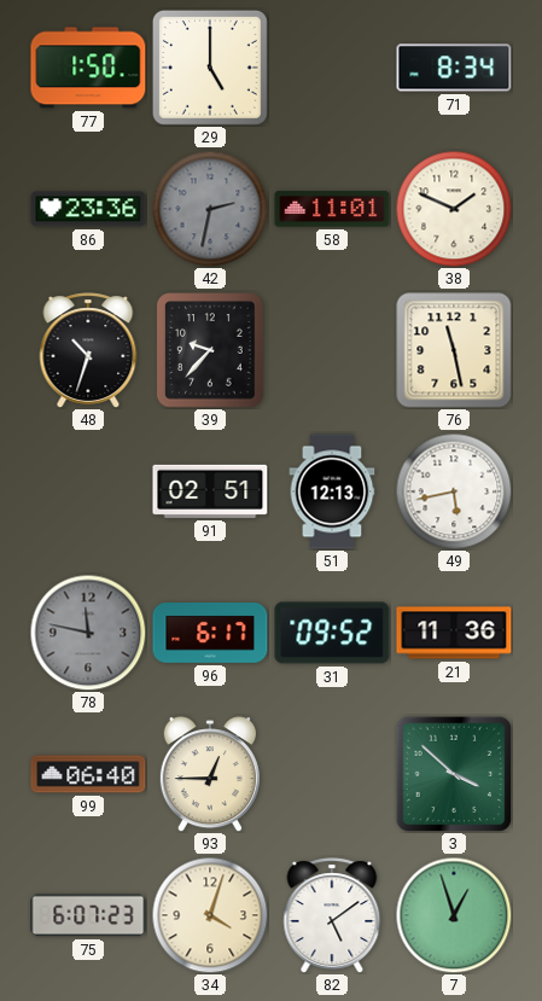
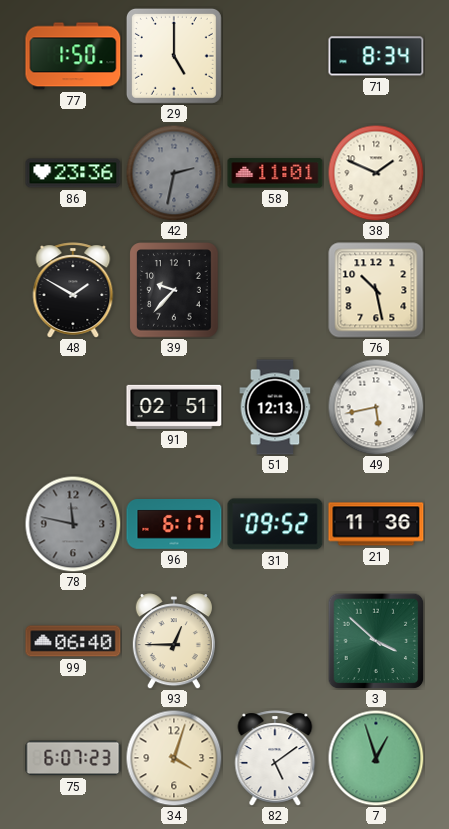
48: 10:33 -> 1:50
76: 11:28 -> 10:28
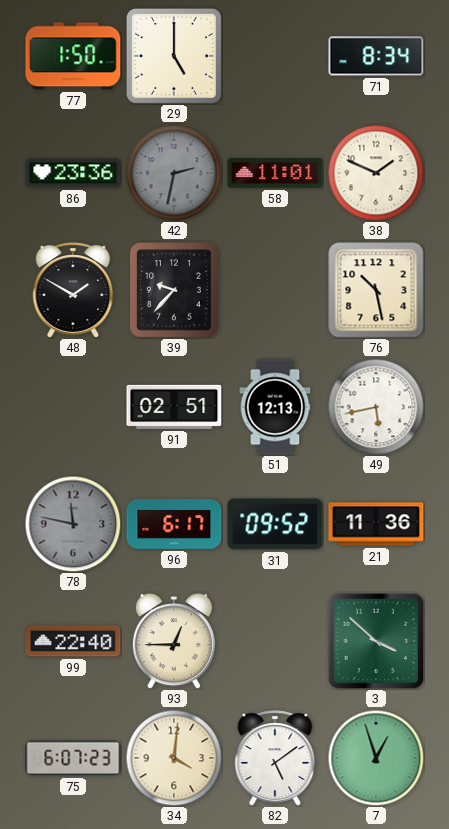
99: 06:40 -> 22:40
34: 4:03 -> 4:01
